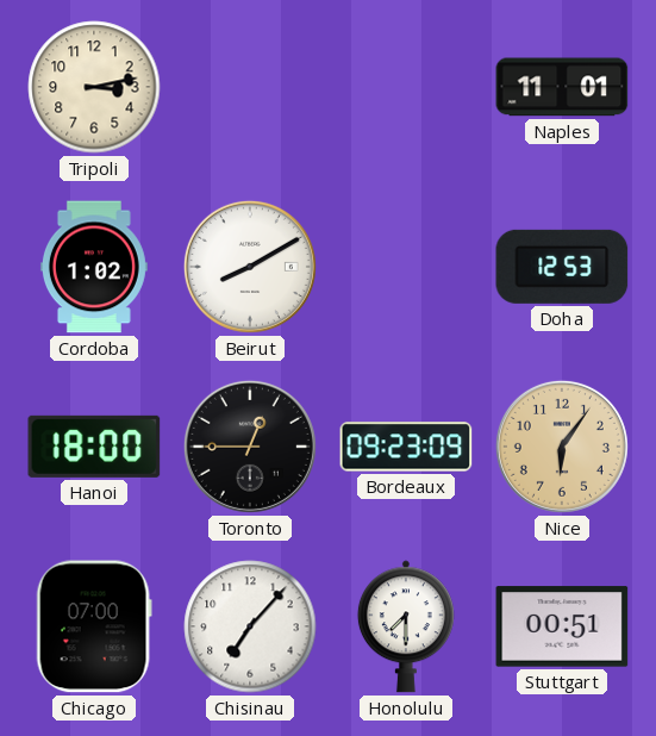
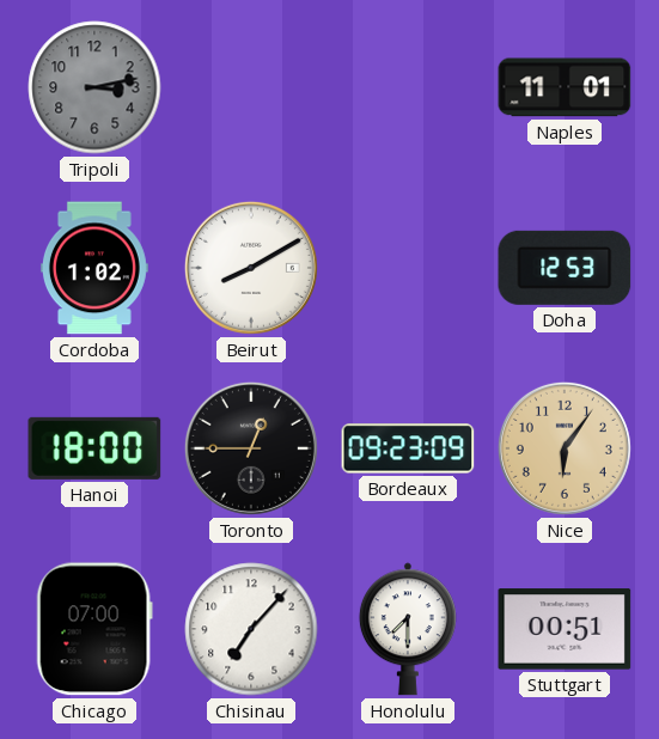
Tripoli dial: cream -> grey
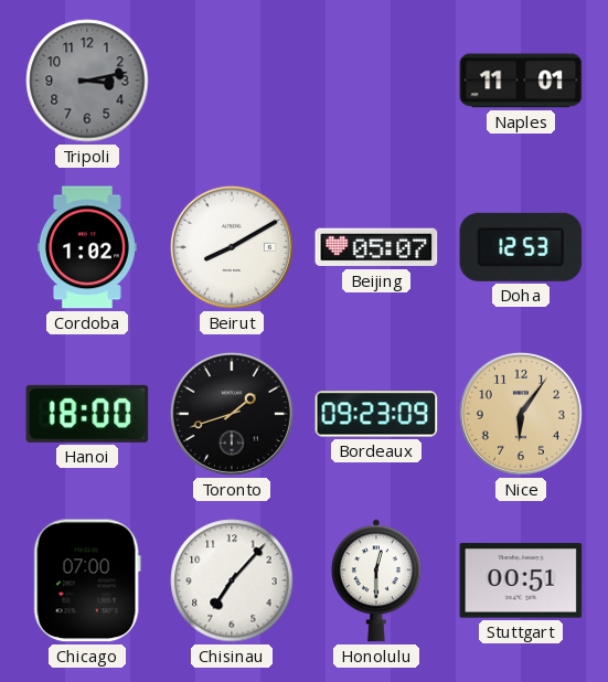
Beijing: none -> 05:07
Toronto: 12:45 -> 1:42
Honolulu: 7:30 -> 12:30
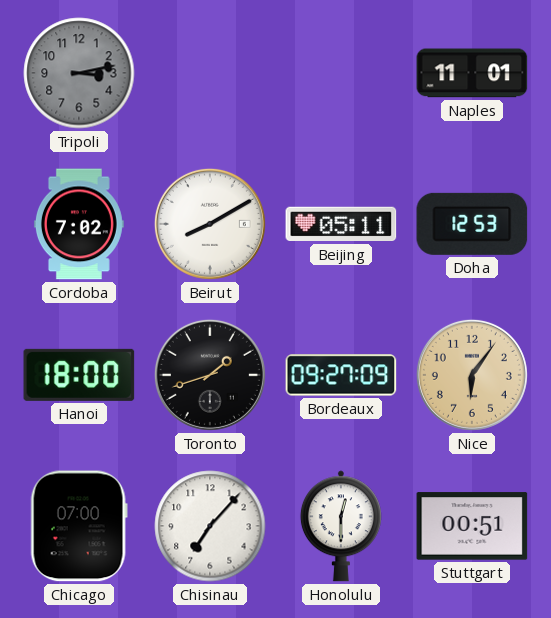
Cordoba: 1:02 -> 7:02
Beijing: 05:07 -> 05:11
Bordeaux: 09:23 -> 09:27
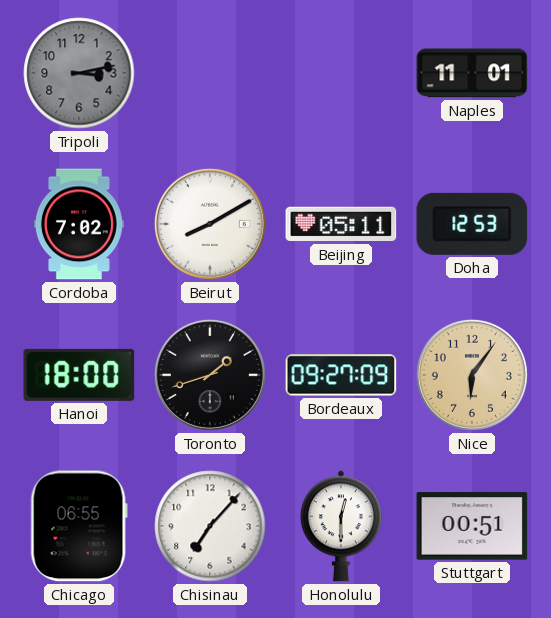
Chicago: 07:00 -> 06:55
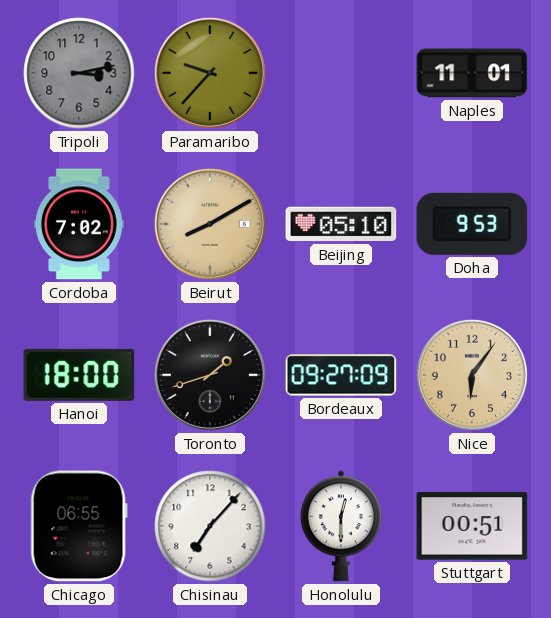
Paramaribo: none -> 9:37
Beirut dial: white -> champagne
Beijing: 05:11 -> 05:10
Doha: 12:53 -> 9:53
